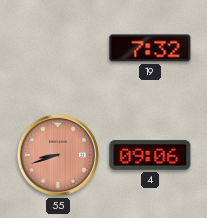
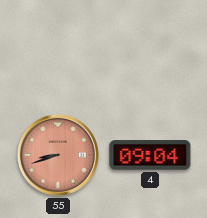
19: 7:32 -> none
4: 09:06 -> 09:04
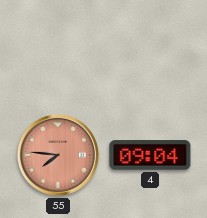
55: 8:42 -> 7:46
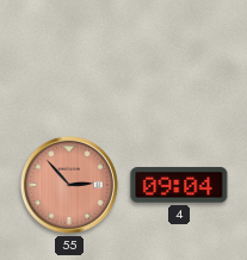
55: 7:46 -> 2:53
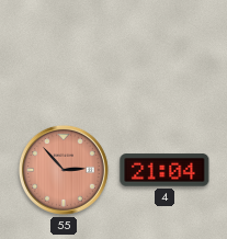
4: 09:04 -> 21:04
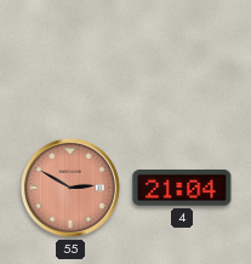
55: 2:53 -> 2:50
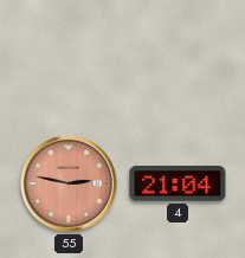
55: 2:50 -> 2:47
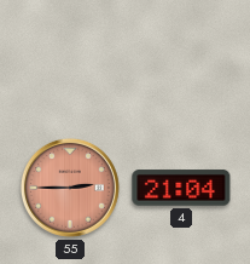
55: 2:47 -> 2:45
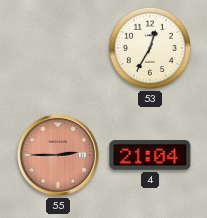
53: none -> 12:35
